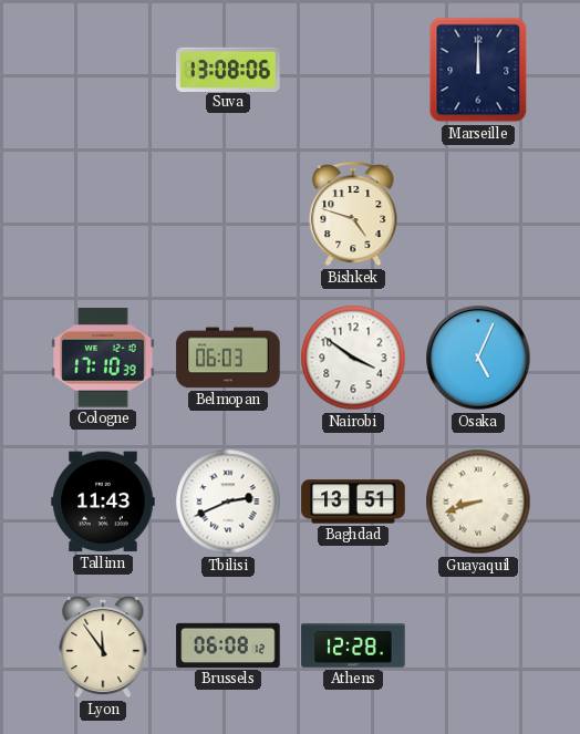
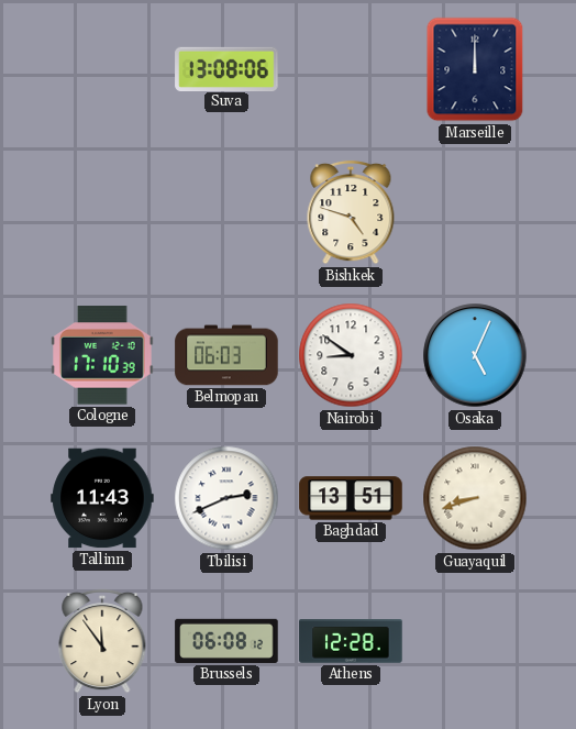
Nairobi: 3:51 -> 8:51
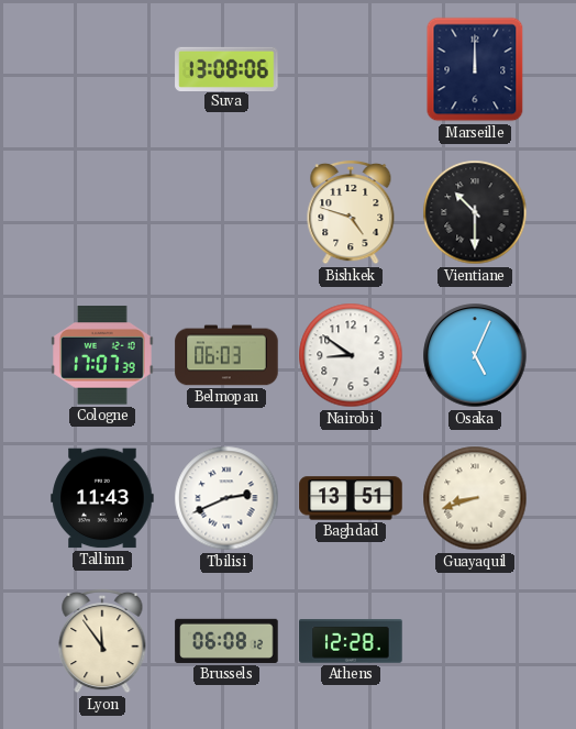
Vientiane: none -> 10:30
Cologne: 17:10 -> 17:07
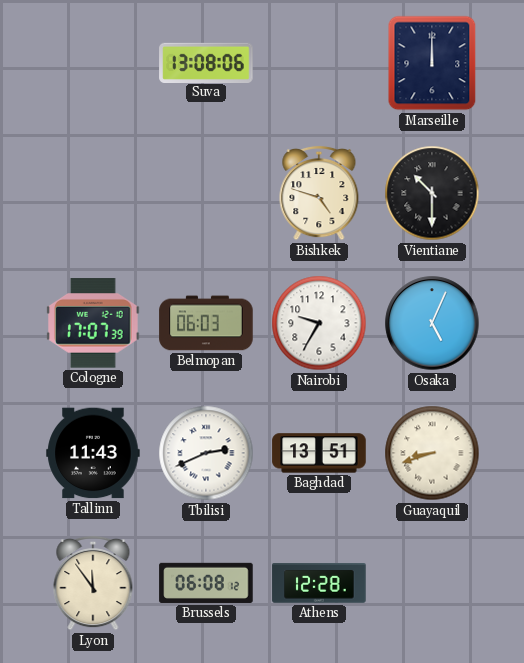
Nairobi: 8:51 -> 9:35
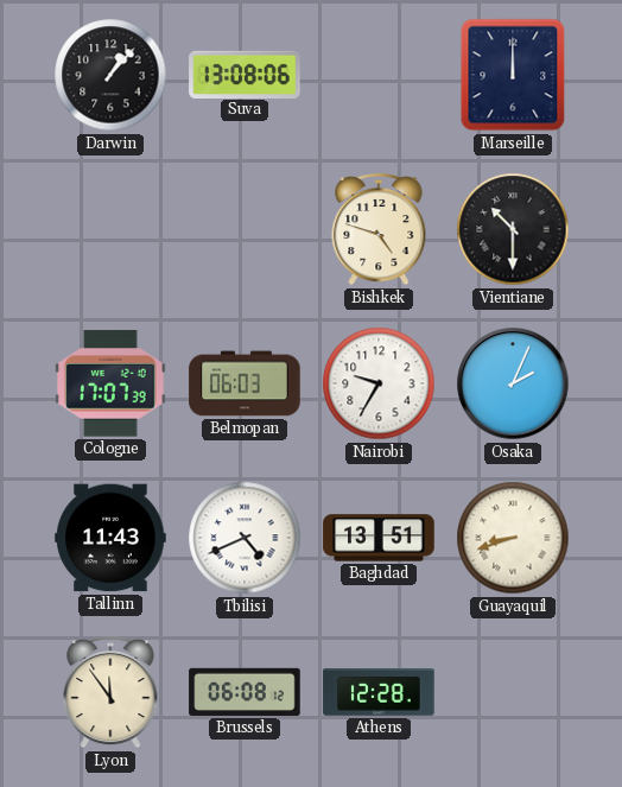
Darwin: none -> 1:07
Osaka: 5:04 -> 2:04
Tbilisi: 2:41 -> 4:41
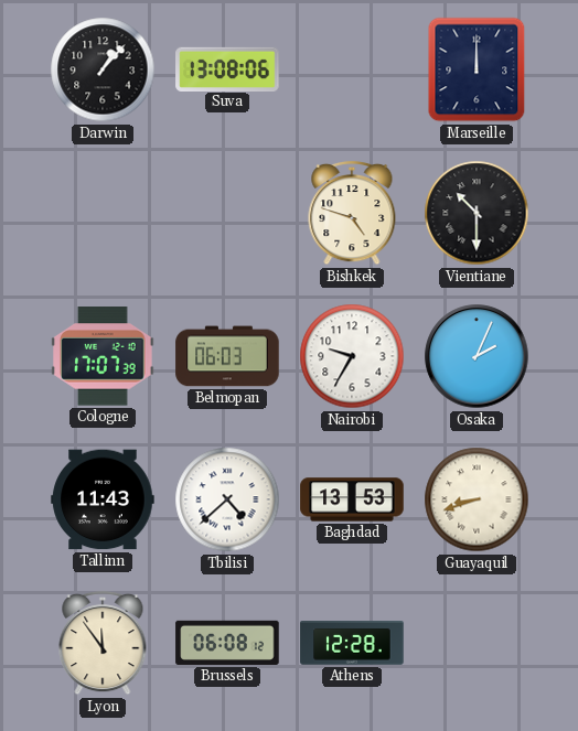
Tbilisi: 4:41 -> 4:38
Baghdad: 13:51 -> 13:53
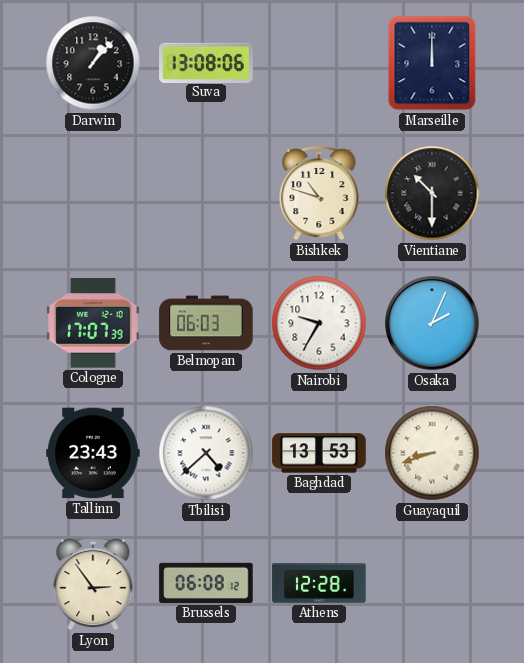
Bishkek: 4:48 -> 10:48
Tallinn: 11:43 -> 23:43
Lyon: 11:54 -> 2:54
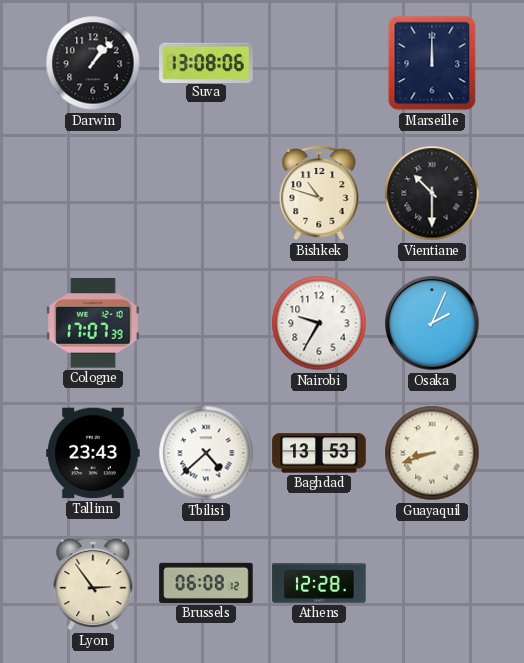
Belmopan: 06:03 -> none
